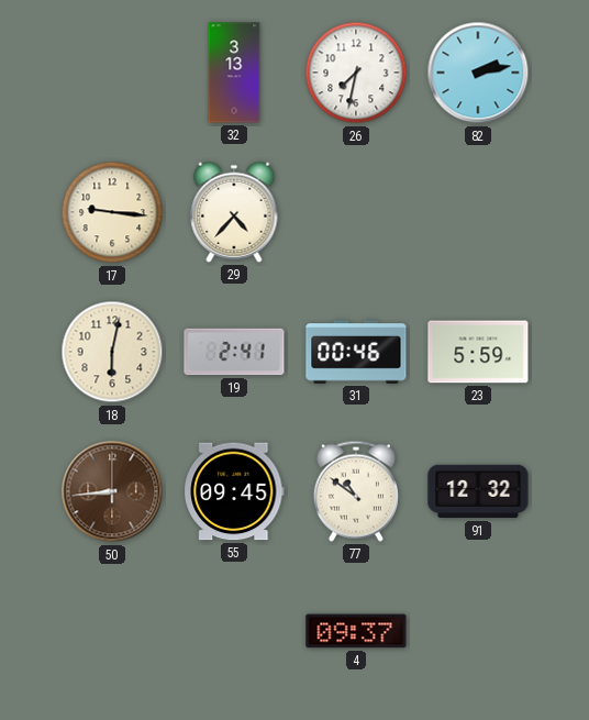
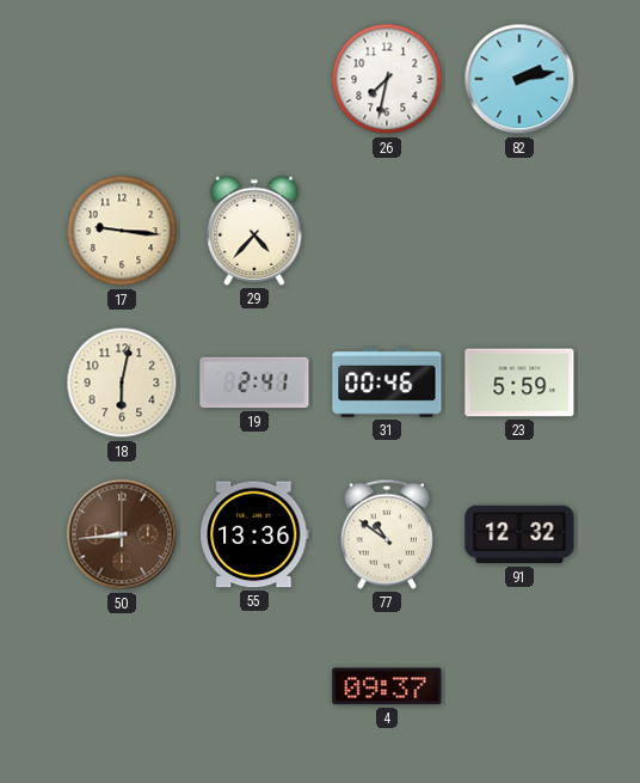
32: 3:13 -> none
55: 09:45 -> 13:36
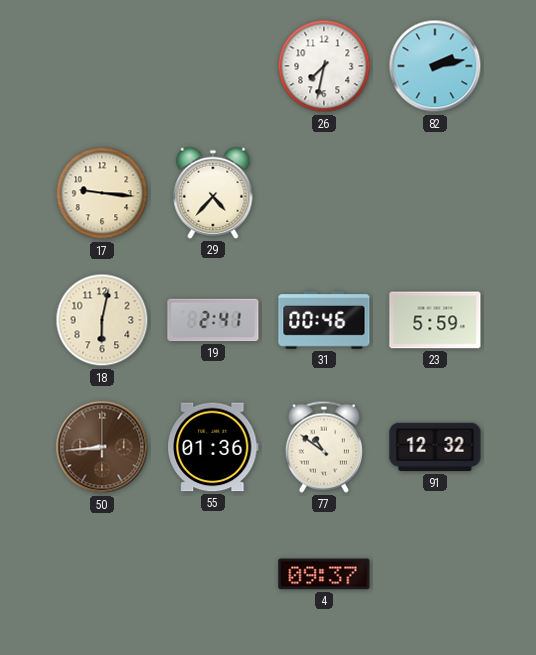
55: 13:36 -> 01:36
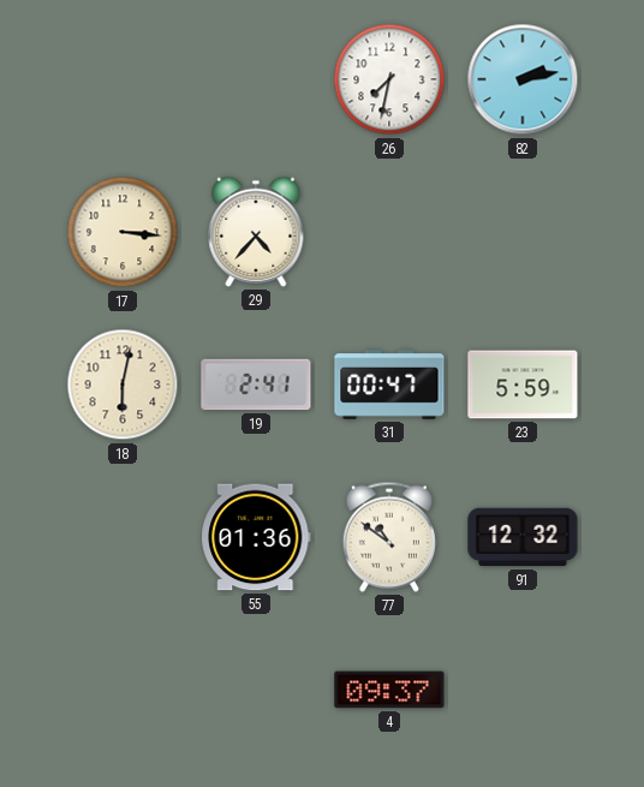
17: 9:16 -> 3:16
31: 00:46 -> 00:47
50: 8:44 -> none
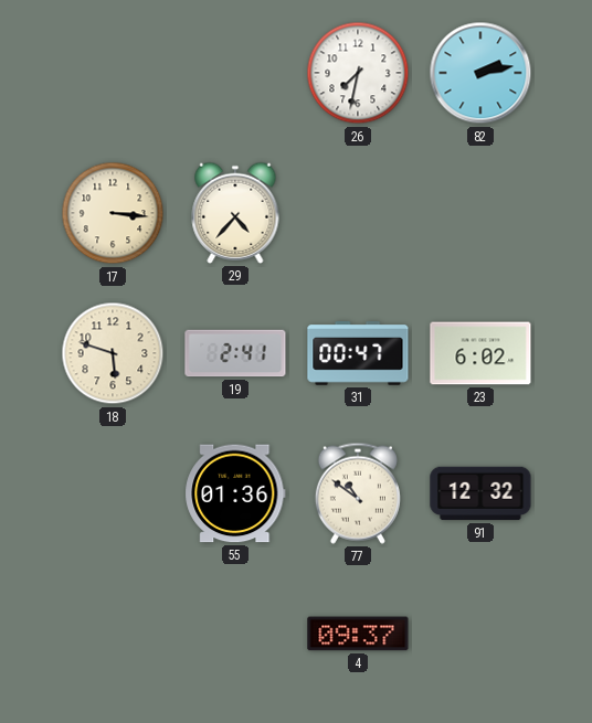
18: 6:02 -> 5:48
23: 5:59 -> 6:02
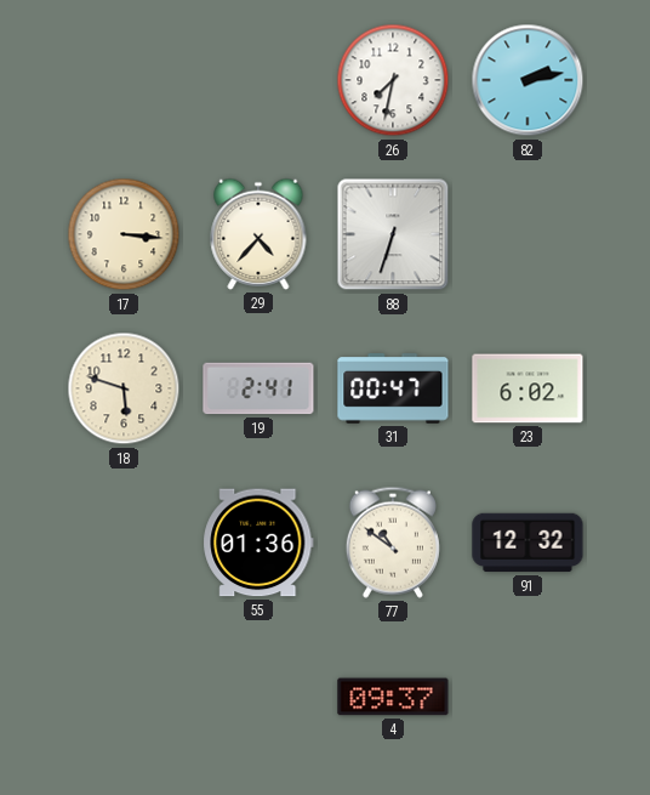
88: none -> 6:33
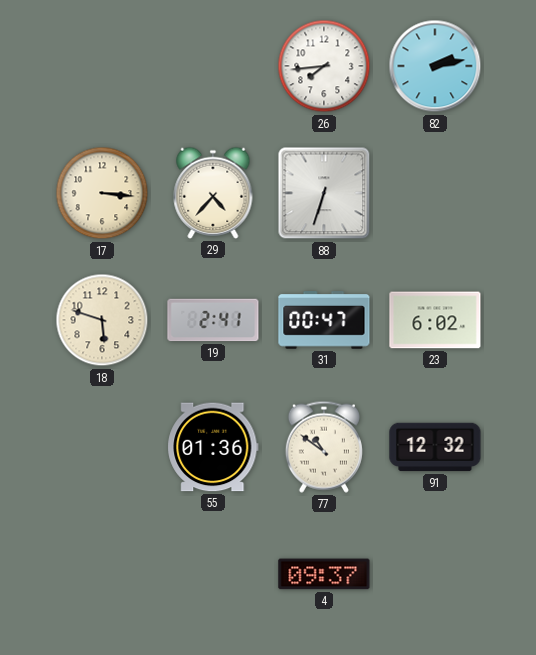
26: 7:32 -> 7:44
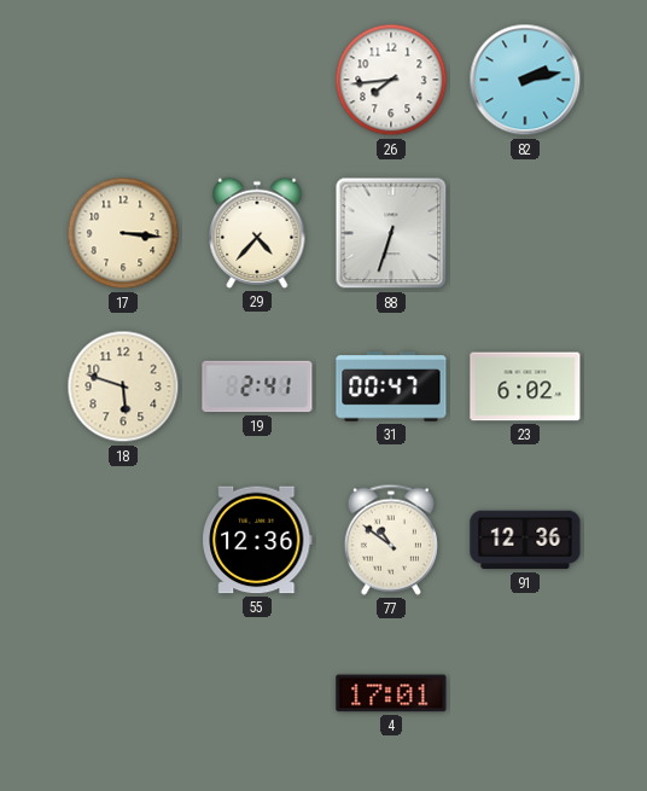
55: 01:36 -> 12:36
91: 12:32 -> 12:36
4: 09:37 -> 17:01
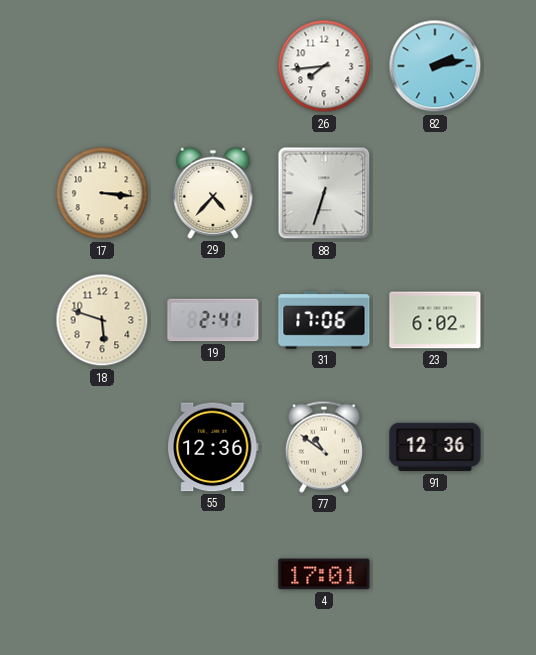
31: 00:47 -> 17:06
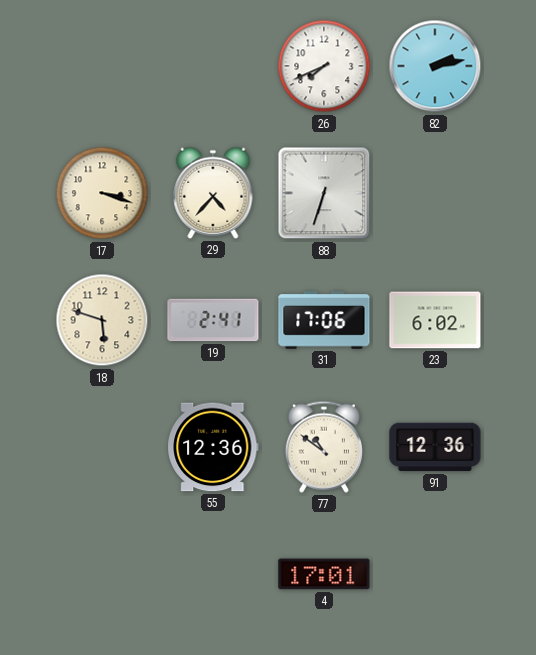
26: 7:44 -> 7:41
17: 3:16 -> 3:18
